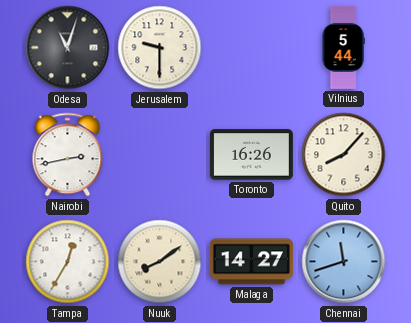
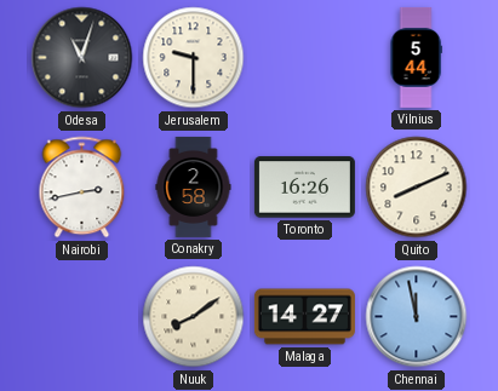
Conakry: none -> 2:58
Quito: 8:07 -> 8:11
Tampa: 12:35 -> none
Chennai: 11:42 -> 11:58
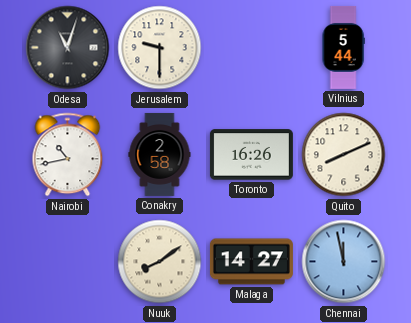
Nairobi: 2:43 -> 10:43
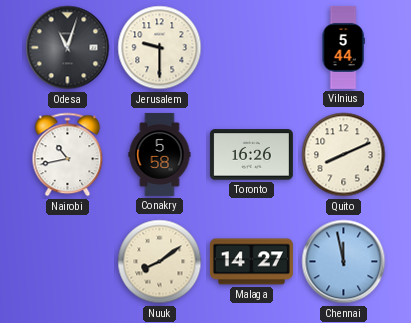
Conakry: 2:58 -> 5:58
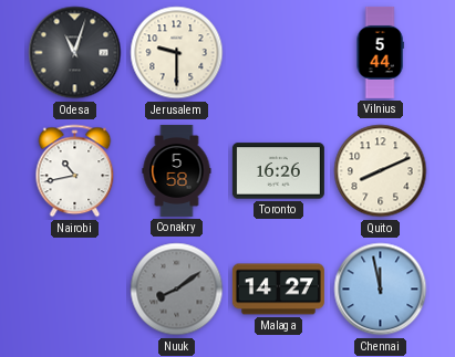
Nuuk dial: cream -> grey
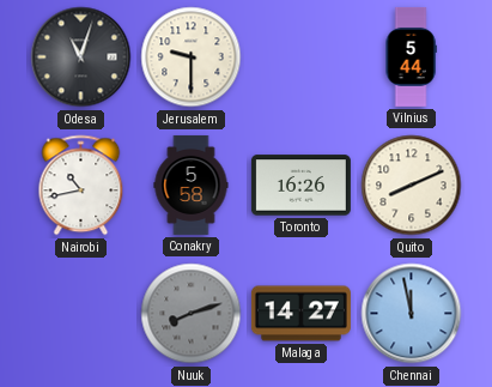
Nuuk: 8:09 -> 8:12
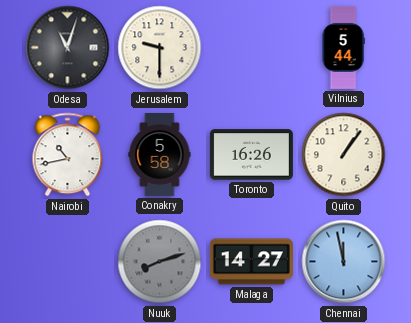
Quito: 8:11 -> 1:06
